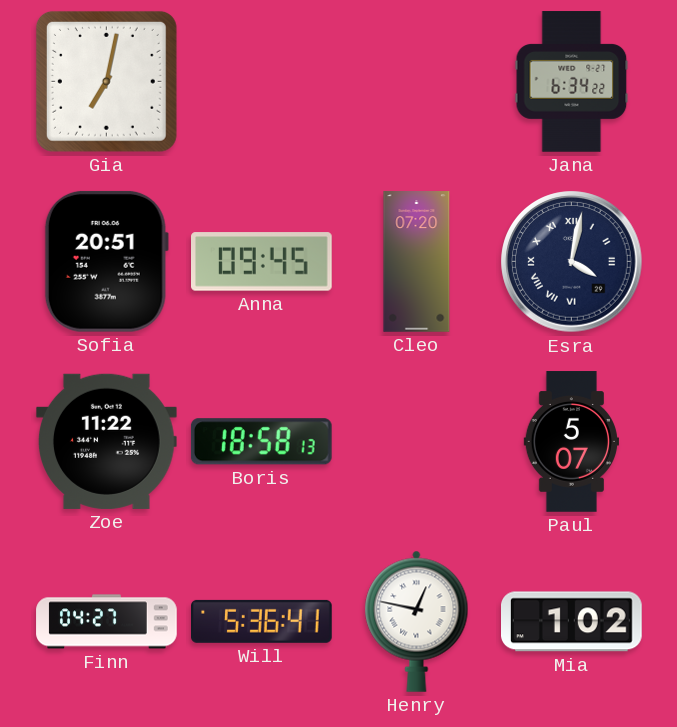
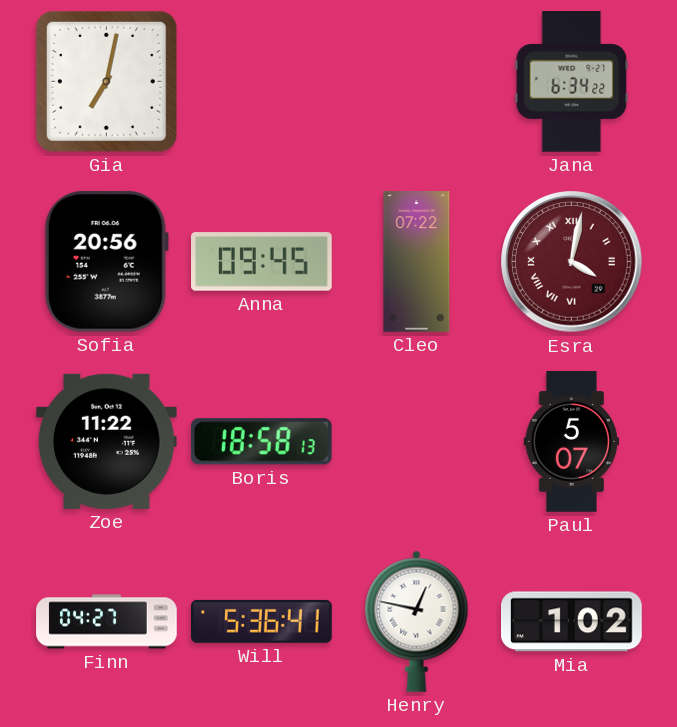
Sofia: 20:51 -> 20:56
Cleo: 07:20 -> 07:22
Esra dial: navy -> burgundy
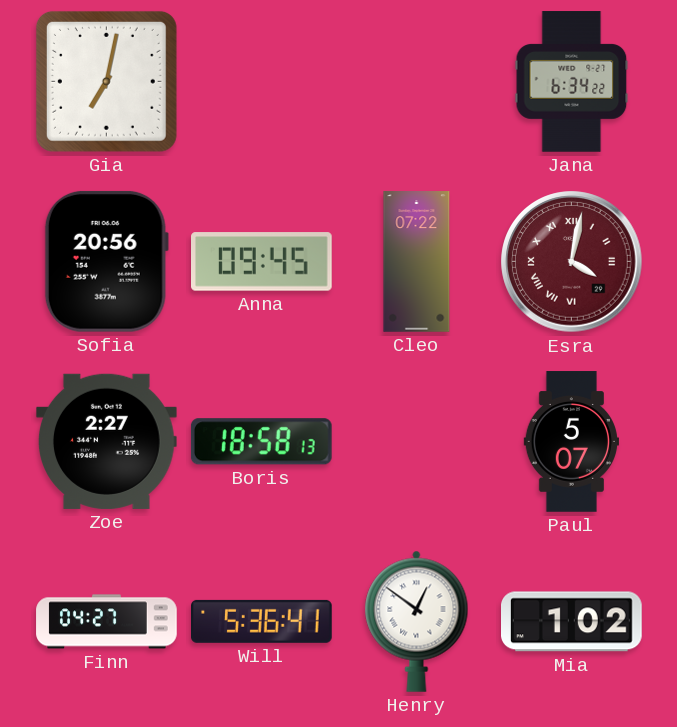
Zoe: 11:22 -> 2:27
Henry: 12:47 -> 12:51
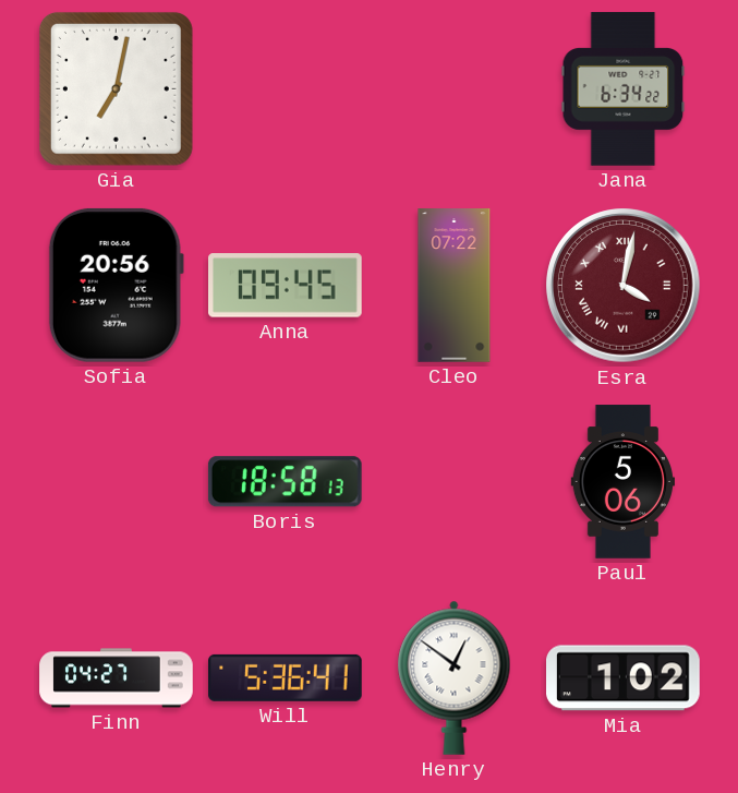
Zoe: 2:27 -> none
Paul: 5:07 -> 5:06
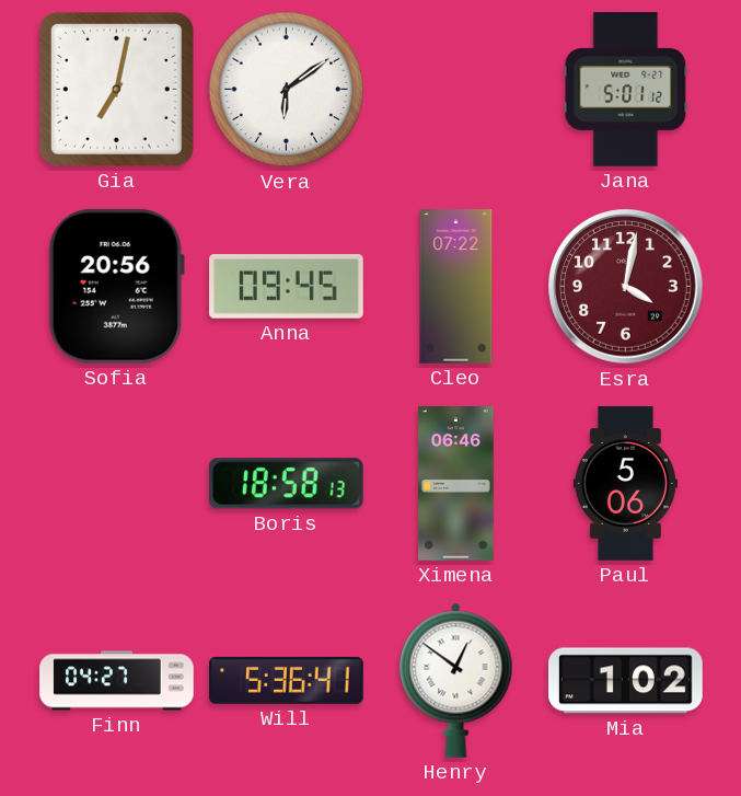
Vera: none -> 6:09
Jana: 6:34 -> 5:01
Esra numerals: Roman -> Arabic
Ximena: none -> 06:46
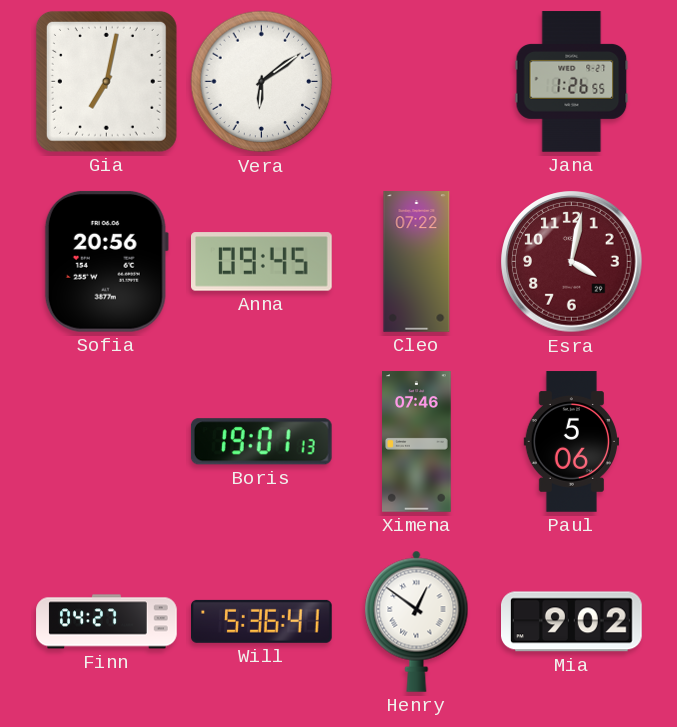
Jana: 5:01 -> 1:26
Boris: 18:58 -> 19:01
Ximena: 06:46 -> 07:46
Mia: 1:02 -> 9:02
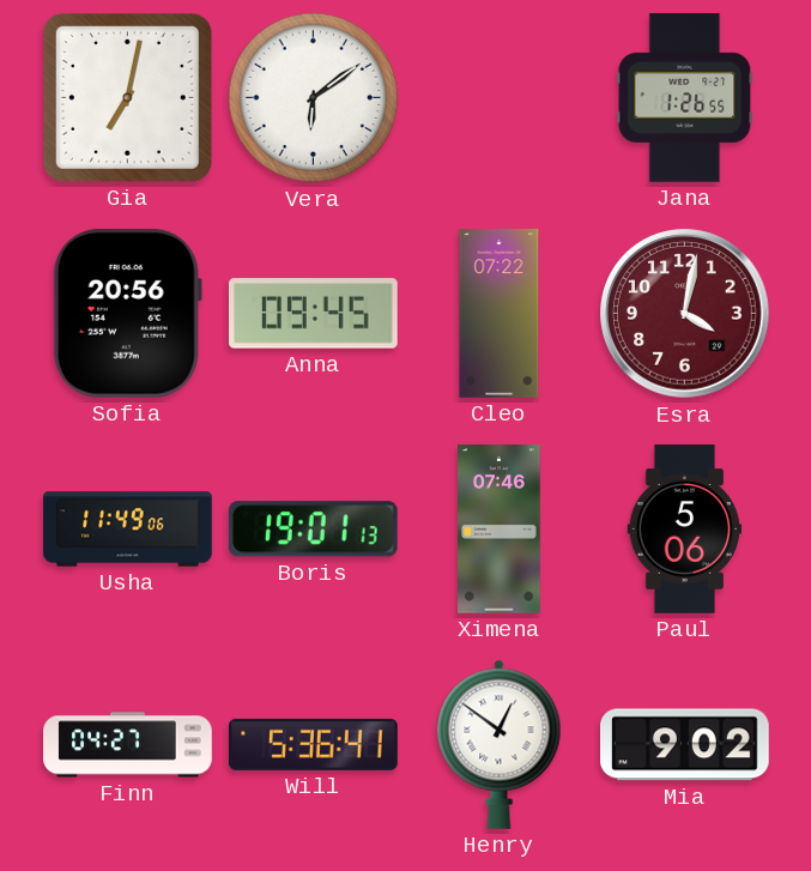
Usha: none -> 11:49
